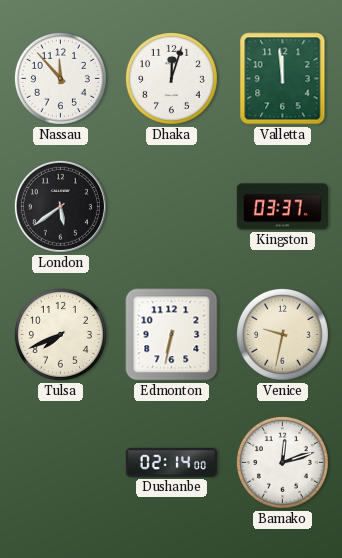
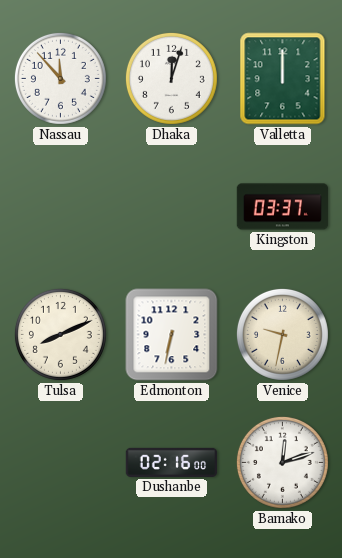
Valletta: 11:59 -> 12:00
London: 5:39 -> none
Tulsa: 7:41 -> 8:11
Dushanbe: 02:14 -> 02:16
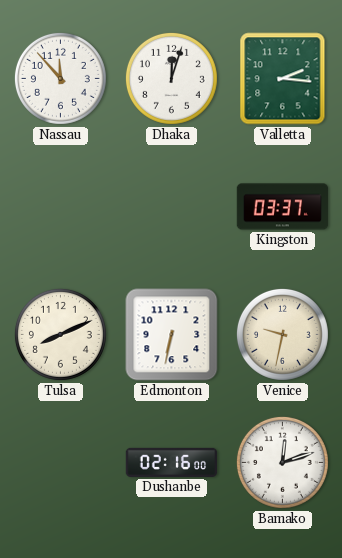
Valletta: 12:00 -> 2:16
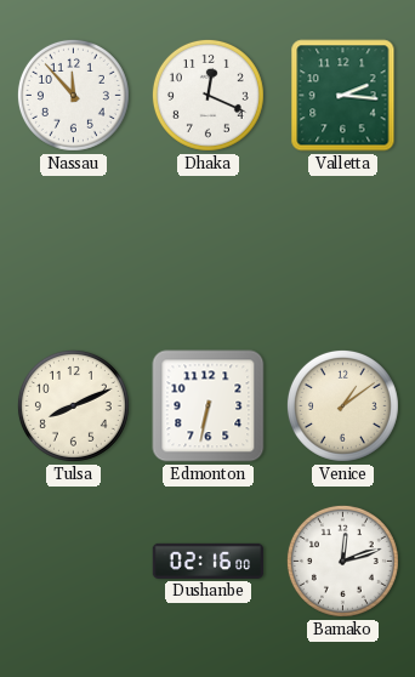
Dhaka: 12:03 -> 12:19
Kingston: 03:37 -> none
Venice: 9:32 -> 1:09
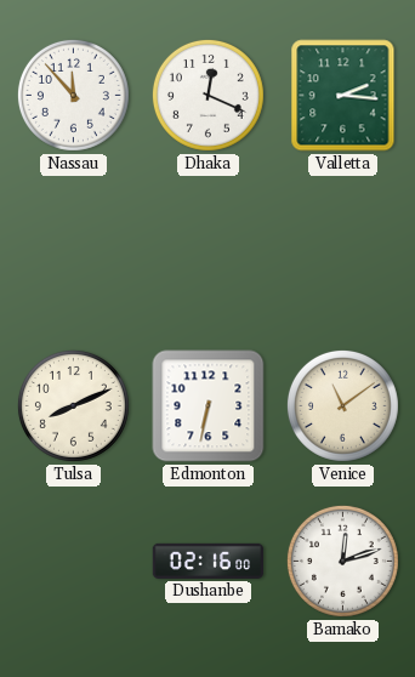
Venice: 1:09 -> 11:09
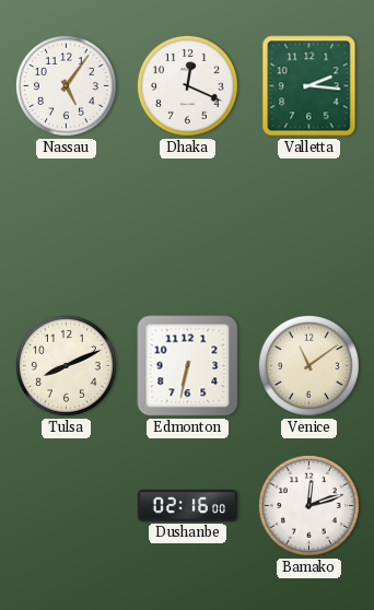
Nassau: 11:53 -> 5:06
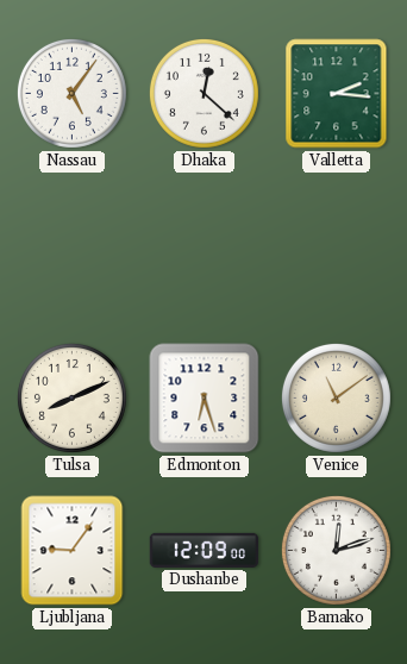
Dhaka: 12:19 -> 12:22
Edmonton: 6:32 -> 6:27
Ljubljana: none -> 9:06
Dushanbe: 02:16 -> 12:09
